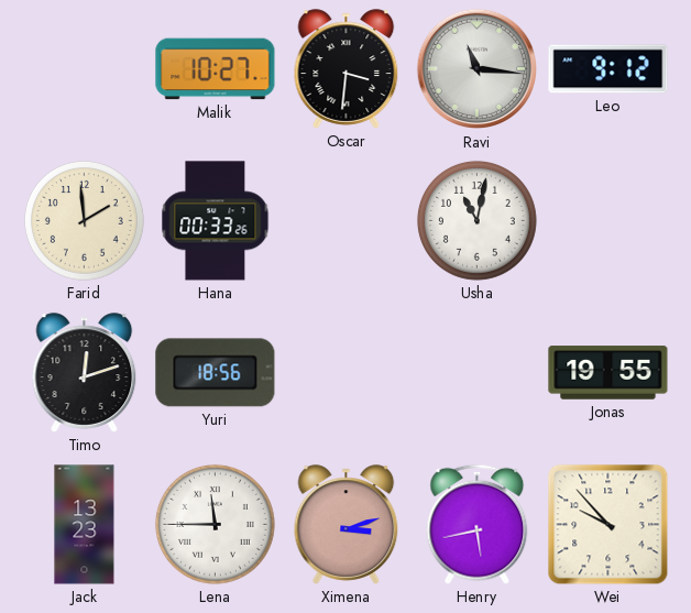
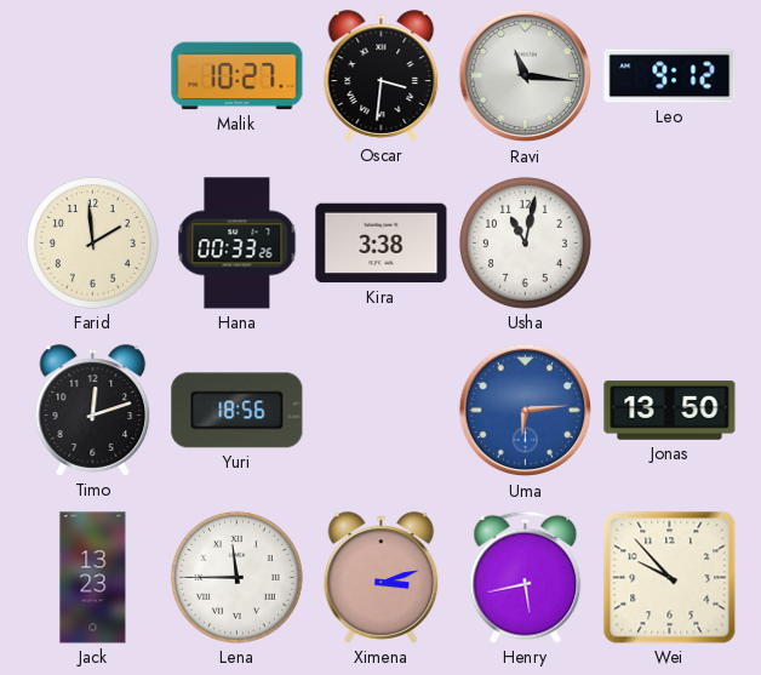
Kira: none -> 3:38
Uma: none -> 6:14
Jonas: 19:55 -> 13:50
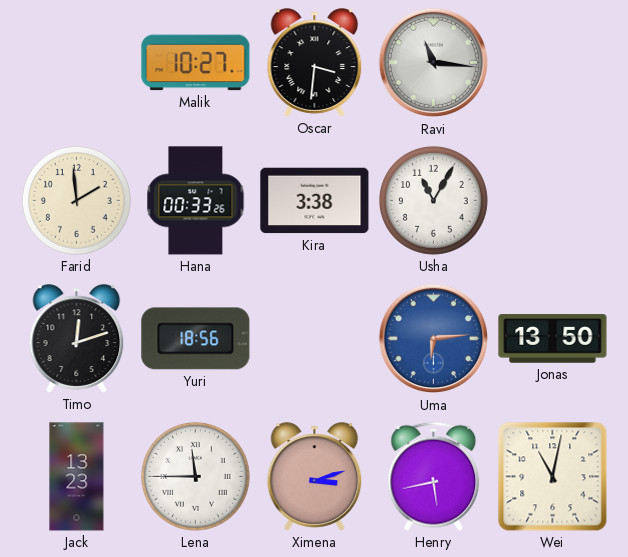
Leo: 9:12 -> none
Usha: 11:02 -> 11:05
Wei: 9:53 -> 11:02
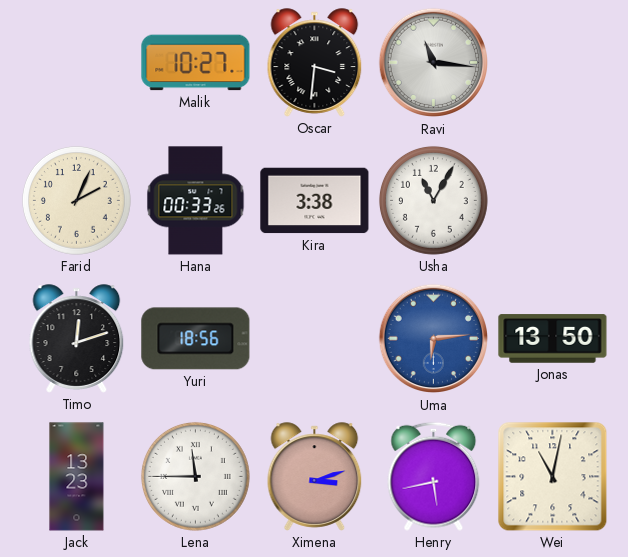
Farid: 1:59 -> 2:04
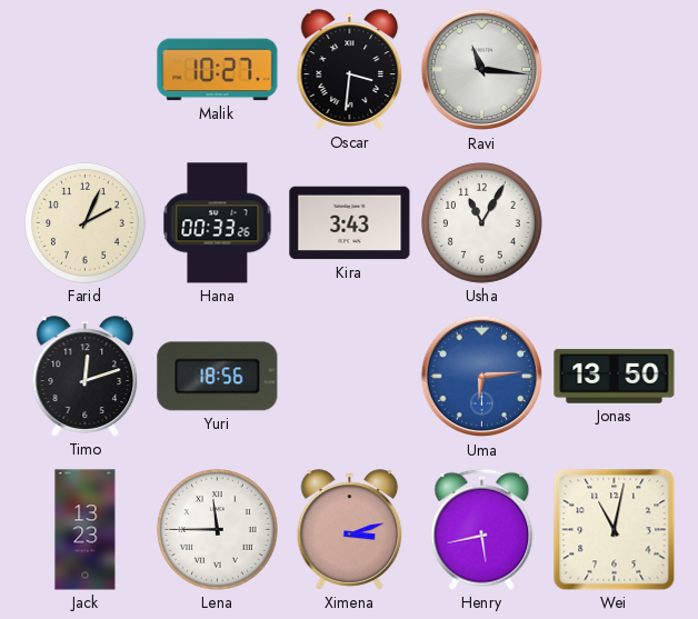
Kira: 3:38 -> 3:43
